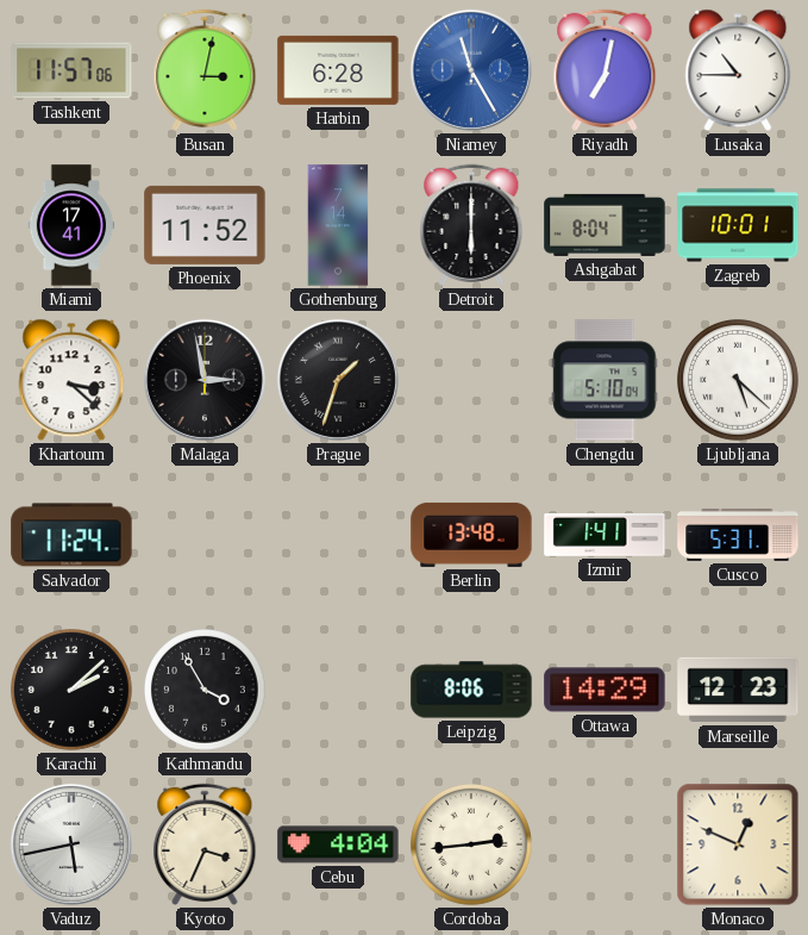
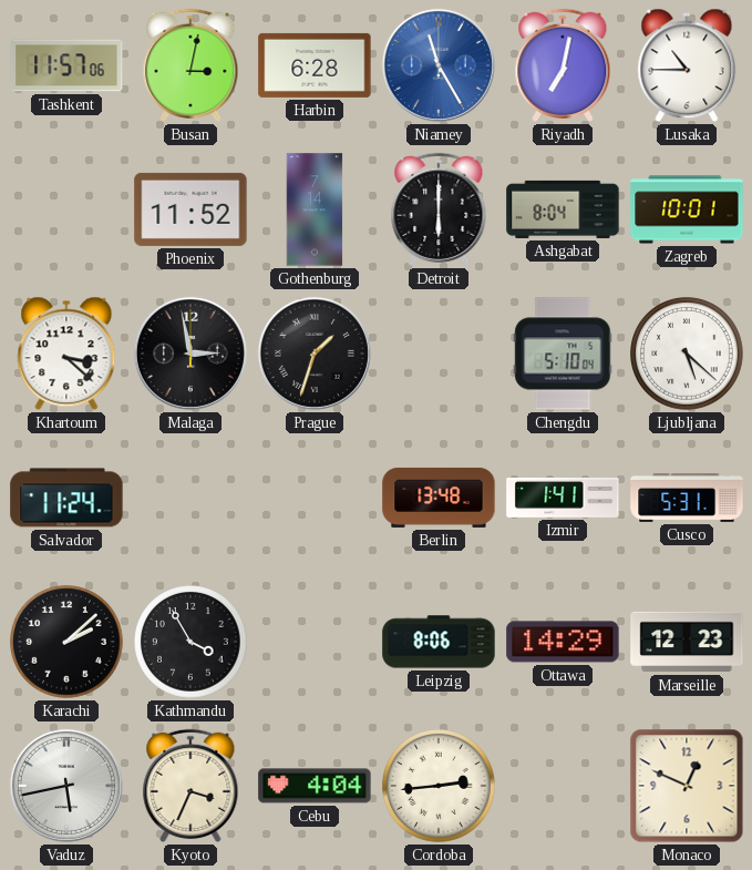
Miami: 17:41 -> none
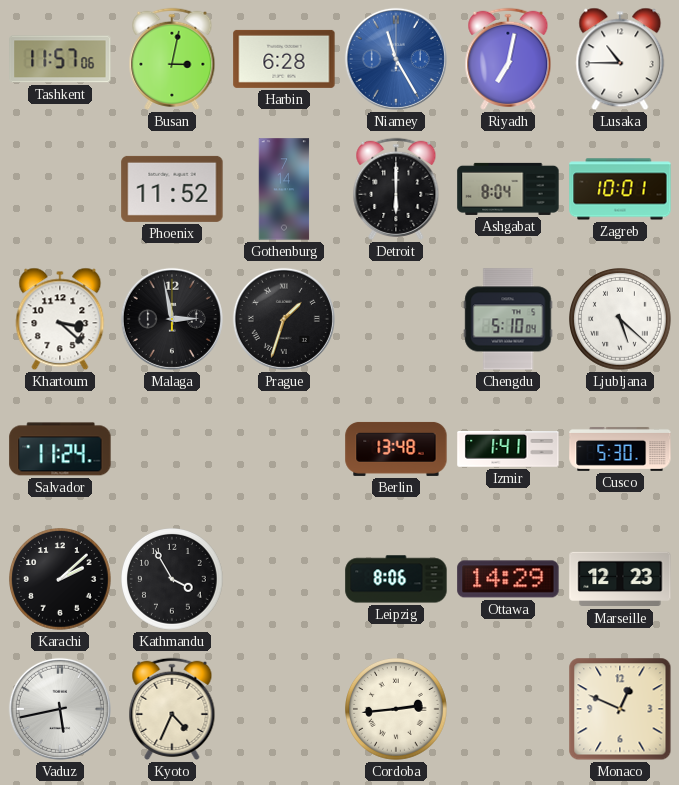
Cusco: 5:31 -> 5:30
Kyoto: 3:34 -> 4:34
Cebu: 4:04 -> none
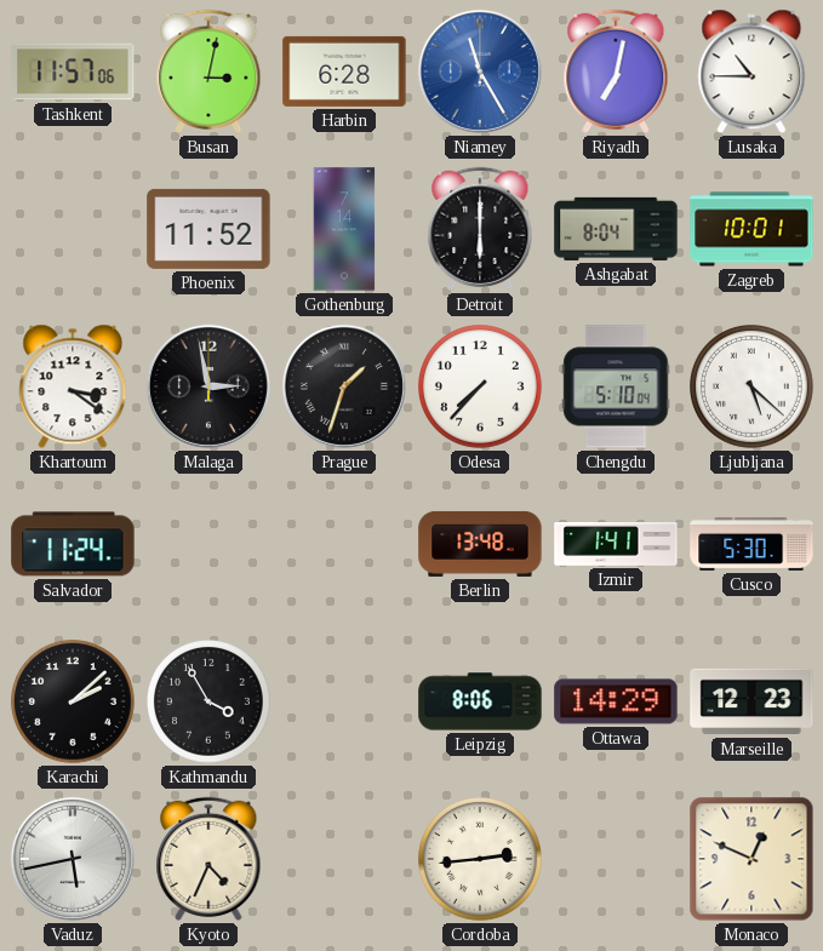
Khartoum: 3:22 -> 3:21
Odesa: none -> 7:37
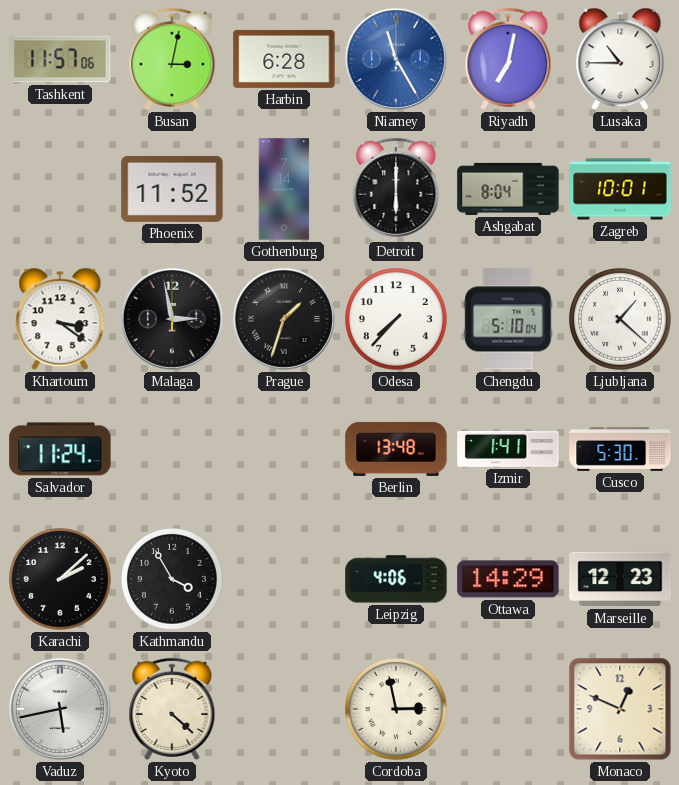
Ljubljana: 5:22 -> 1:22
Leipzig: 8:06 -> 4:06
Kyoto: 4:34 -> 4:22
Cordoba: 2:44 -> 2:58
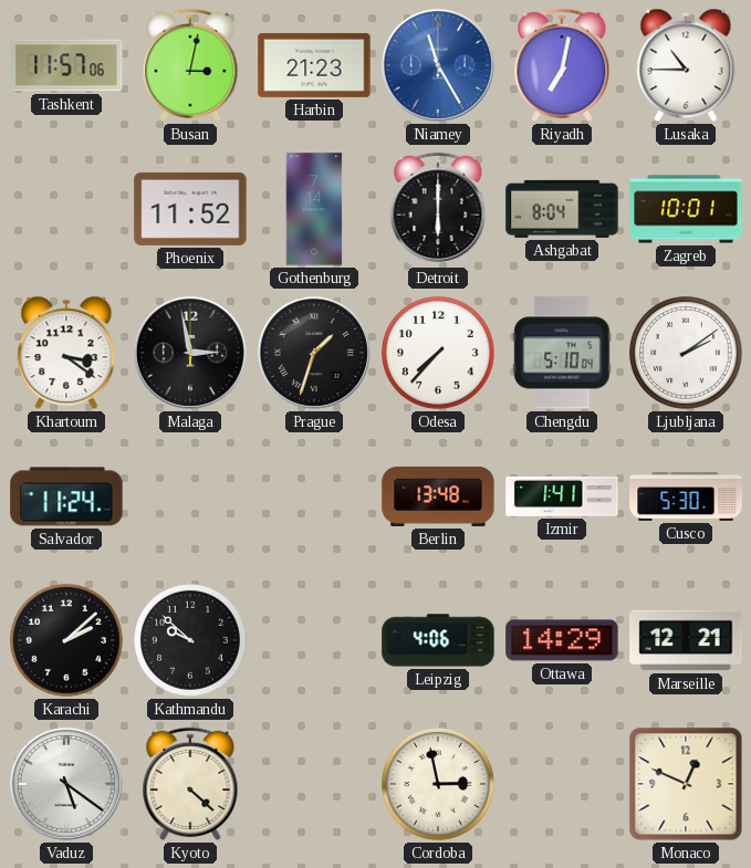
Harbin: 6:28 -> 21:23
Ljubljana: 1:22 -> 2:09
Kathmandu: 3:55 -> 9:52
Marseille: 12:23 -> 12:21
Vaduz: 5:43 -> 5:21
